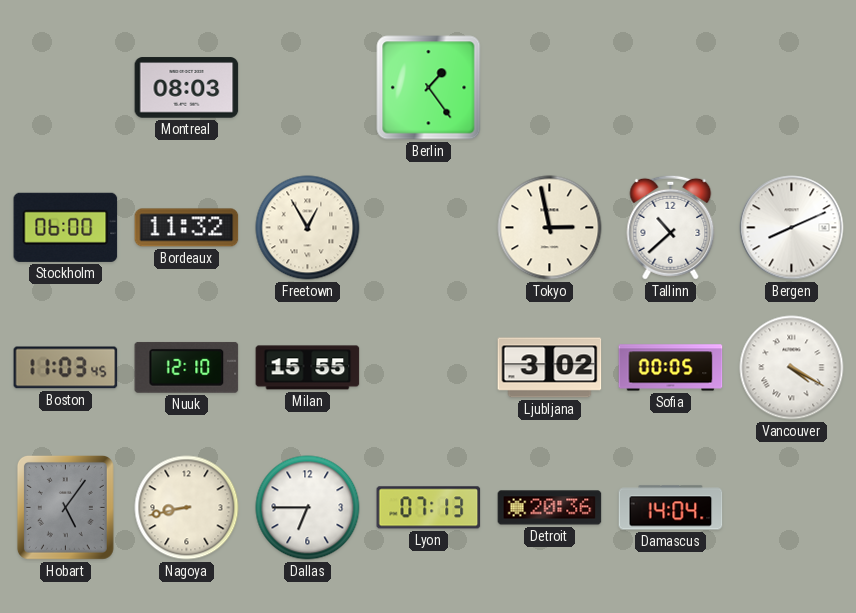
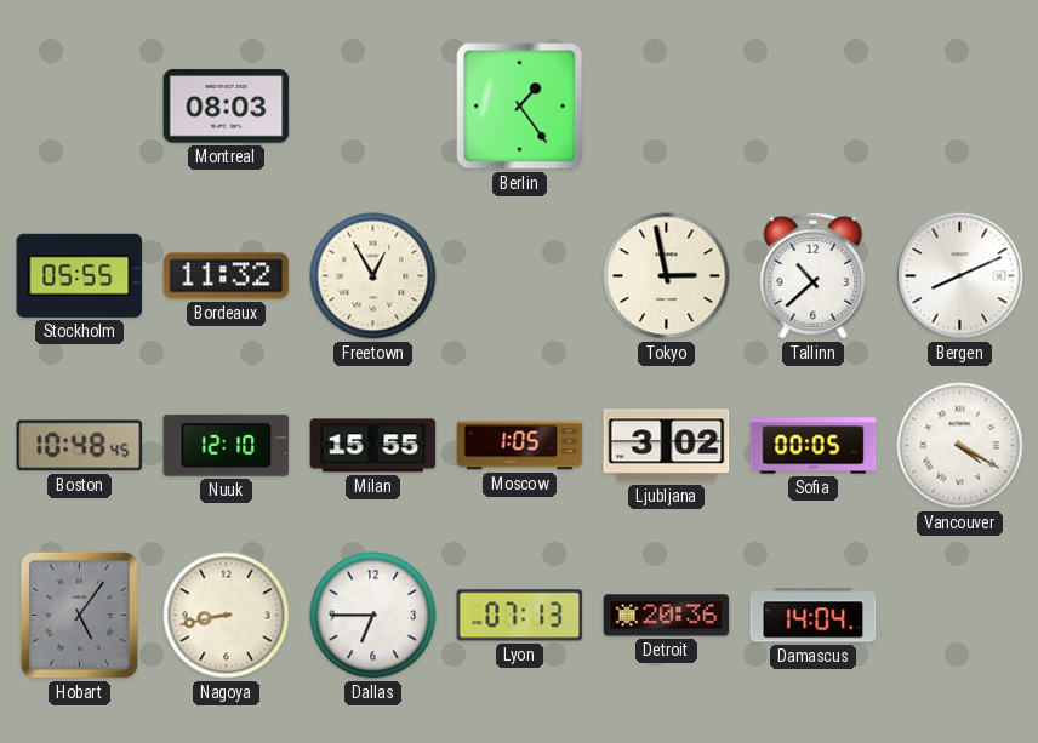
Stockholm: 06:00 -> 05:55
Boston: 11:03 -> 10:48
Moscow: none -> 1:05
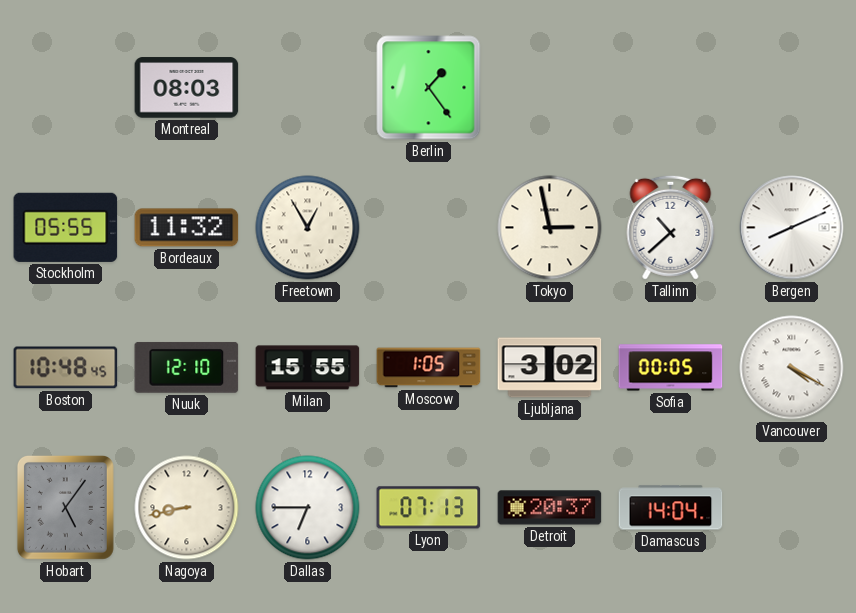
Detroit: 20:36 -> 20:37
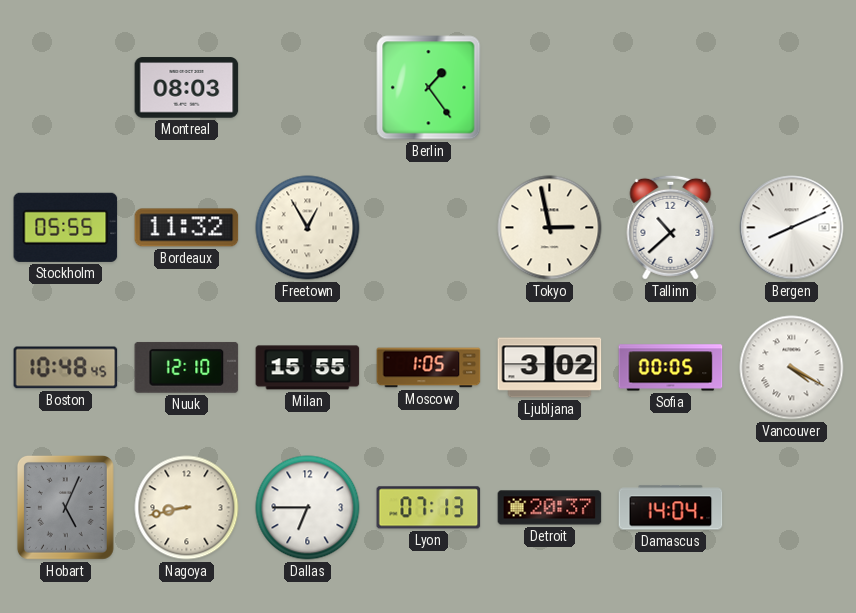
Hobart: 5:06 -> 5:04
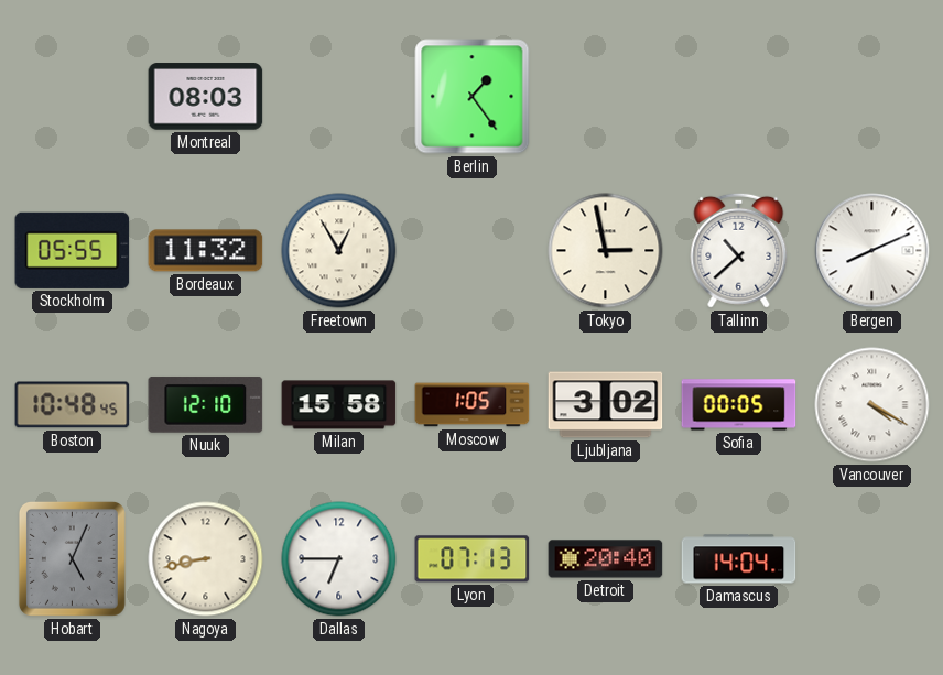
Milan: 15:55 -> 15:58
Detroit: 20:37 -> 20:40
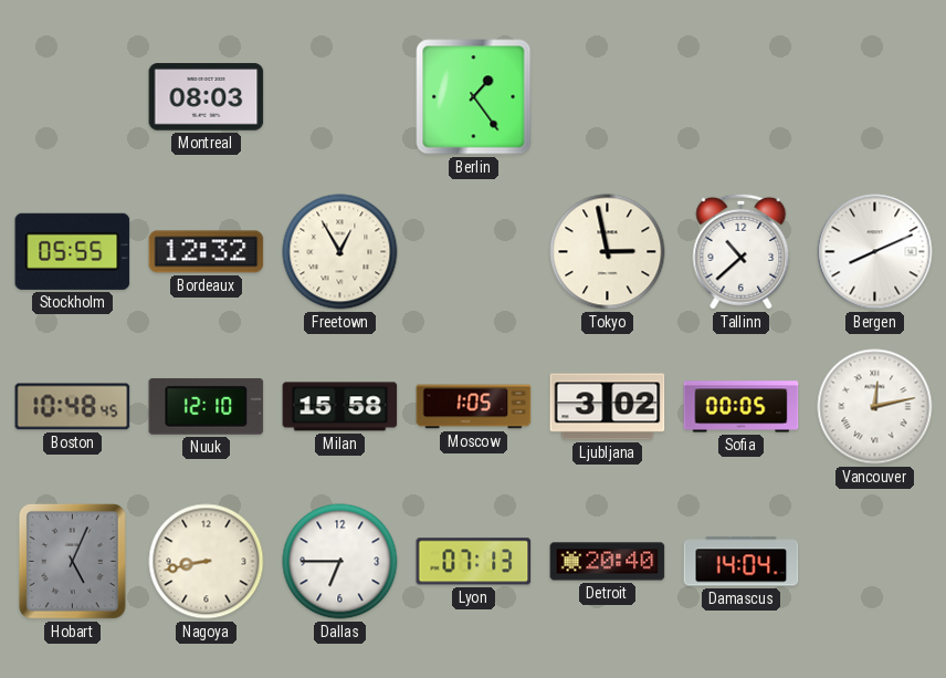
Bordeaux: 11:32 -> 12:32
Vancouver: 4:20 -> 12:13
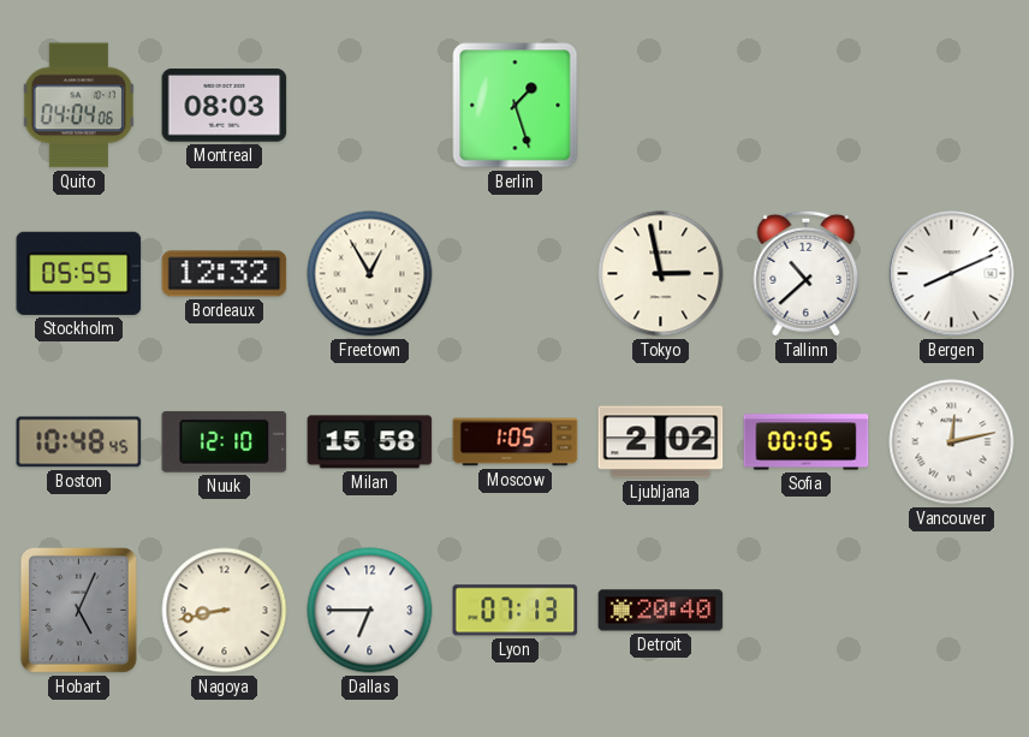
Quito: none -> 04:04
Berlin: 1:24 -> 1:27
Ljubljana: 3:02 -> 2:02
Damascus: 14:04 -> none
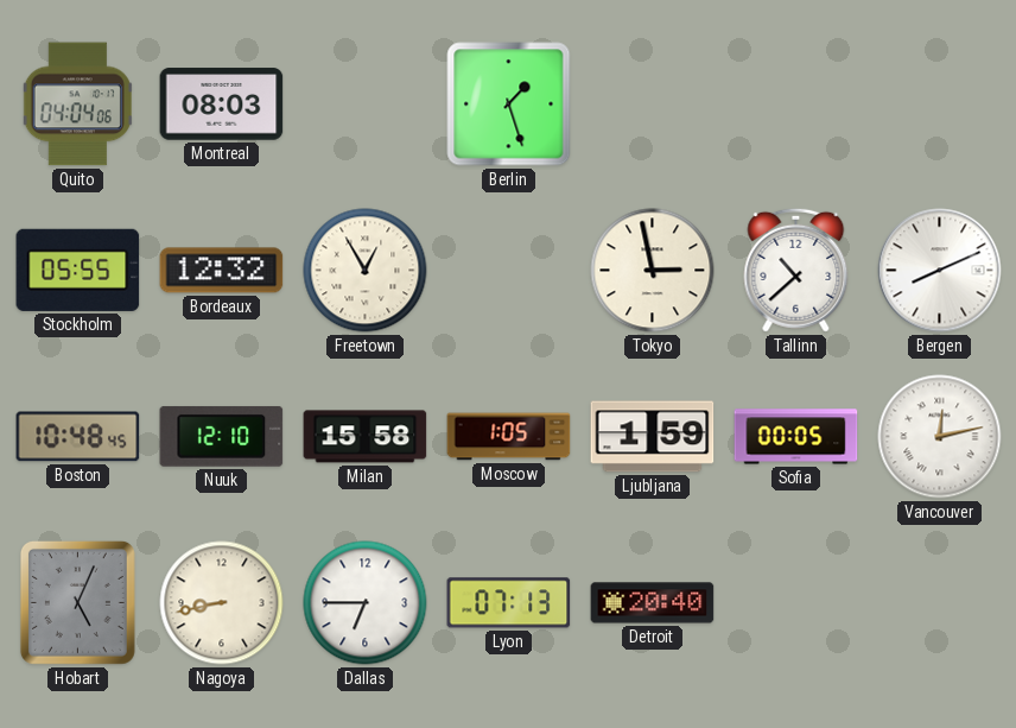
Ljubljana: 2:02 -> 1:59
